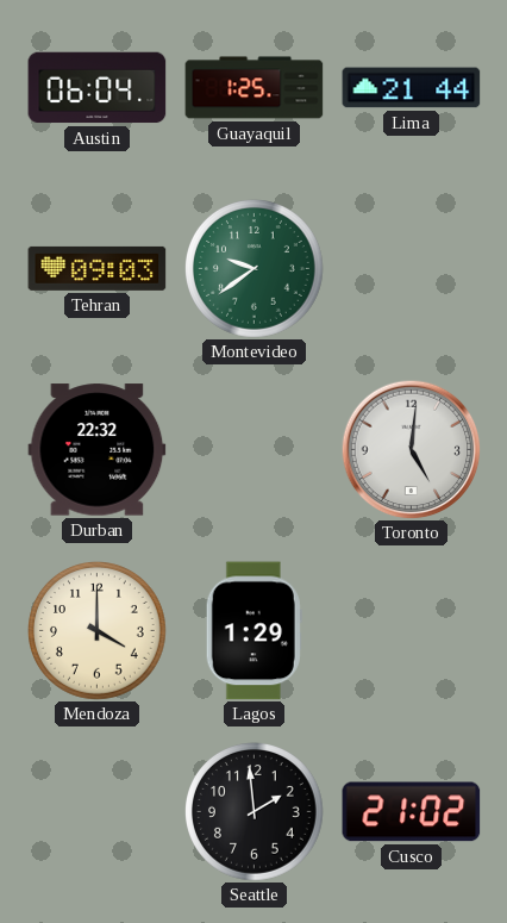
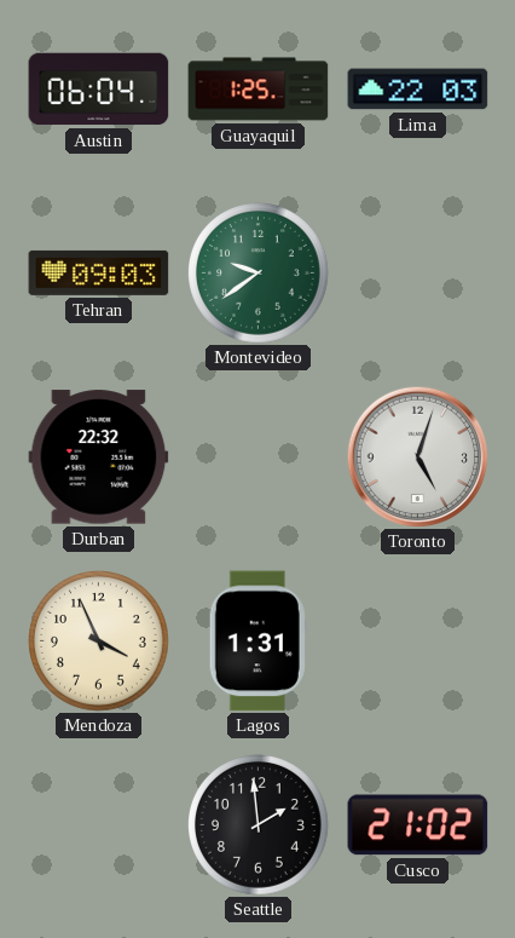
Lima: 21:44 -> 22:03
Toronto: 5:01 -> 5:03
Mendoza: 4:00 -> 3:56
Lagos: 1:29 -> 1:31
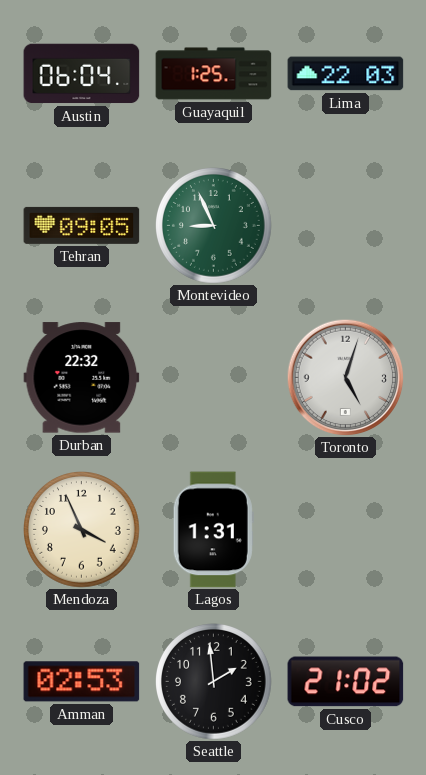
Tehran: 09:03 -> 09:05
Montevideo: 9:39 -> 8:56
Amman: none -> 02:53
